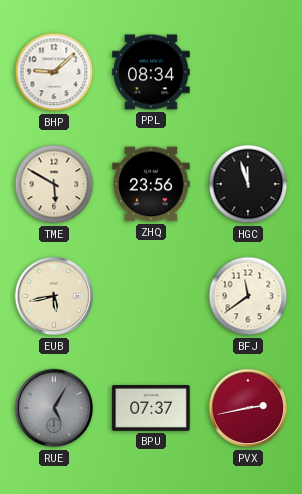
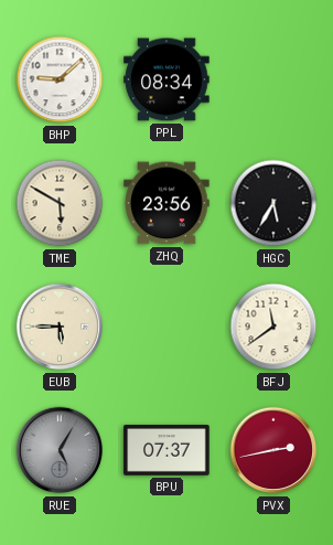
HGC: 11:57 -> 5:35
EUB: 5:43 -> 5:45
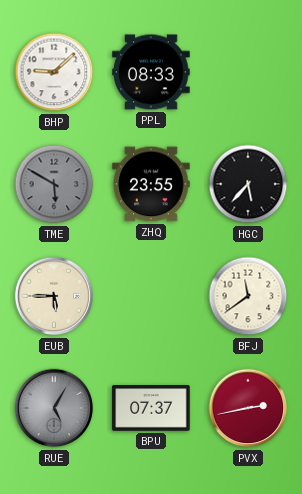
PPL: 08:34 -> 08:33
TME dial: cream -> grey
ZHQ: 23:56 -> 23:55
HGC: 5:35 -> 5:37
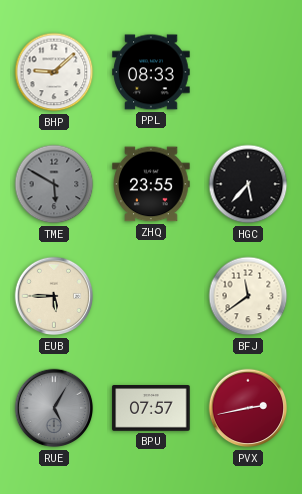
BPU: 07:37 -> 07:57
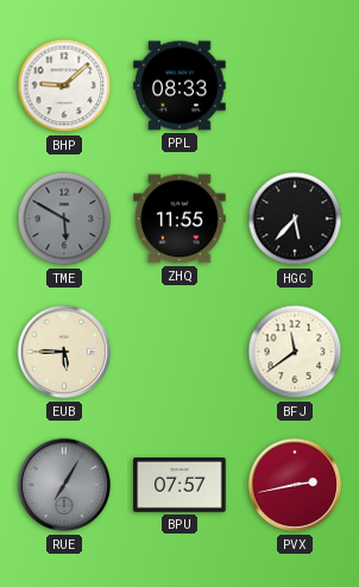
ZHQ: 23:55 -> 11:55
RUE: 5:05 -> 7:05
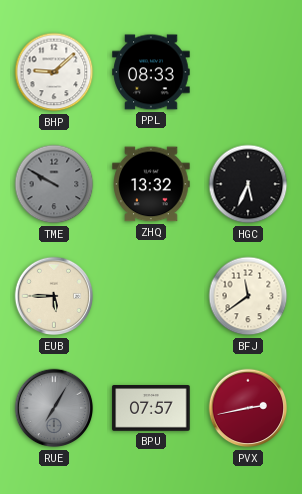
TME: 5:50 -> 9:50
ZHQ: 11:55 -> 13:32
HGC: 5:37 -> 5:34
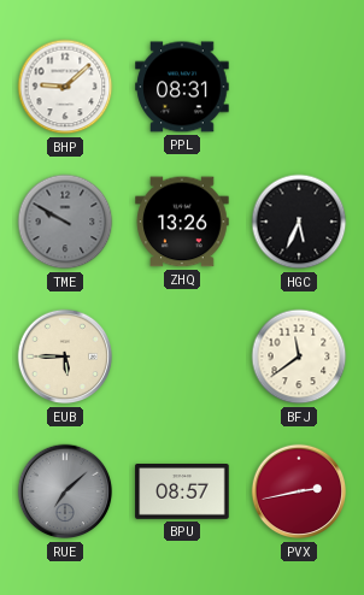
PPL: 08:33 -> 08:31
ZHQ: 13:32 -> 13:26
RUE: 7:05 -> 7:08
BPU: 07:57 -> 08:57
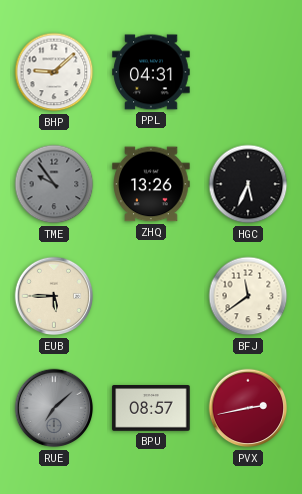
PPL: 08:31 -> 04:31
TME: 9:50 -> 9:54
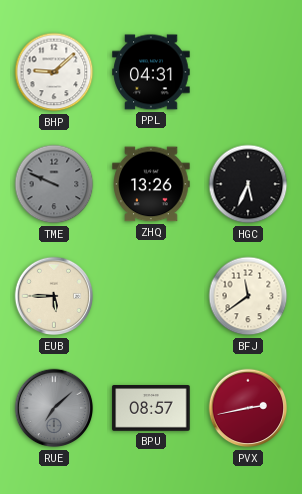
TME: 9:54 -> 9:49
